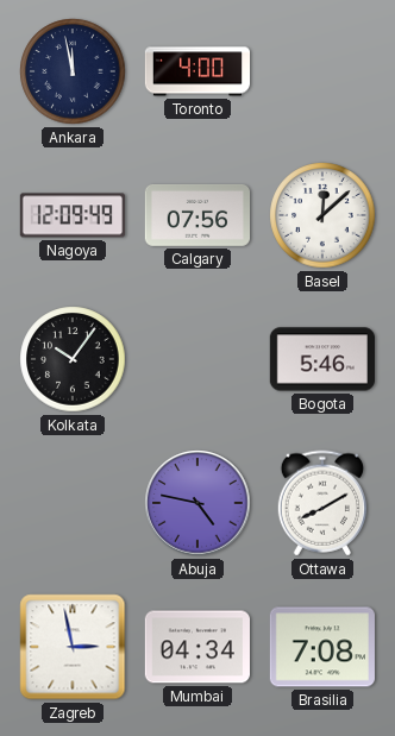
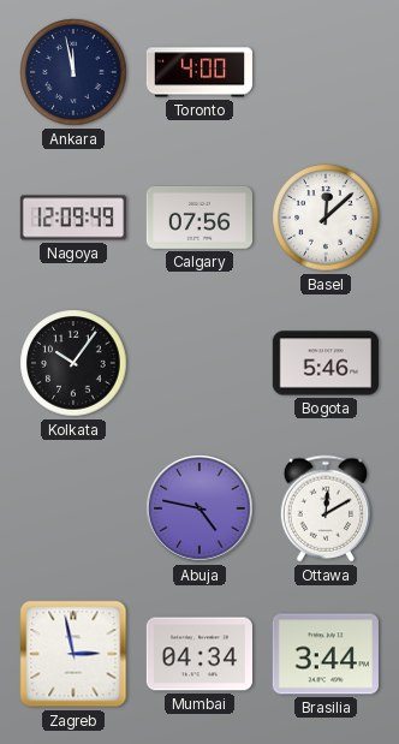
Ottawa: 8:10 -> 12:10
Brasilia: 7:08 -> 3:44
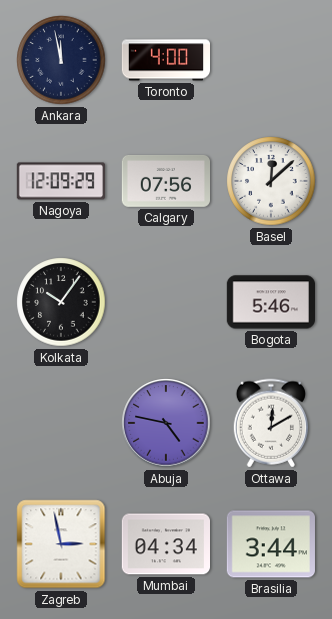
Nagoya: 12:09:49 -> 12:09:29
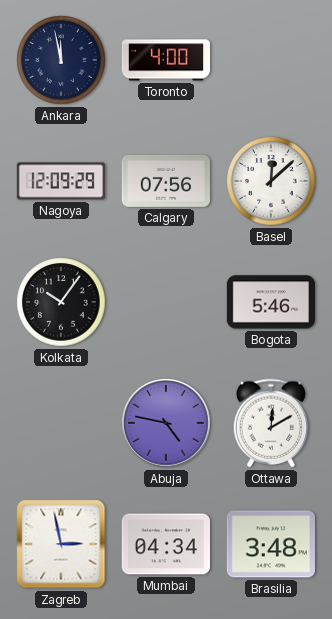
Brasilia: 3:44 -> 3:48
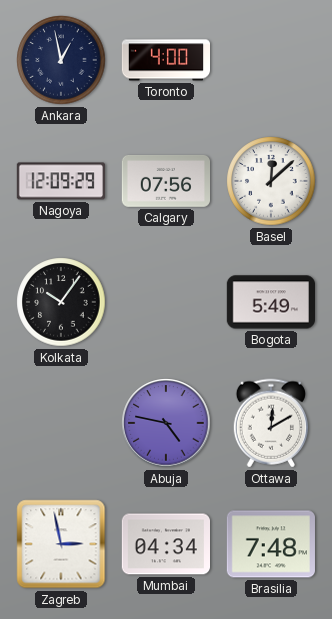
Ankara: 11:58 -> 12:58
Bogota: 5:46 -> 5:49
Brasilia: 3:48 -> 7:48
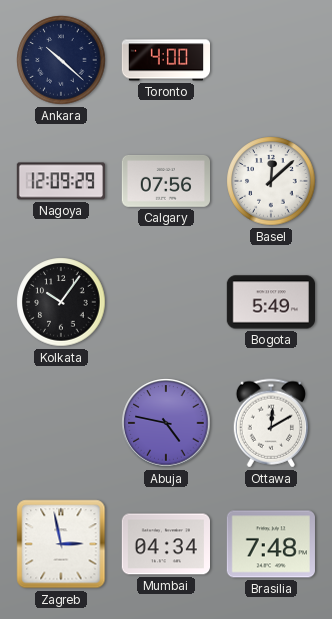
Ankara: 12:58 -> 10:22
